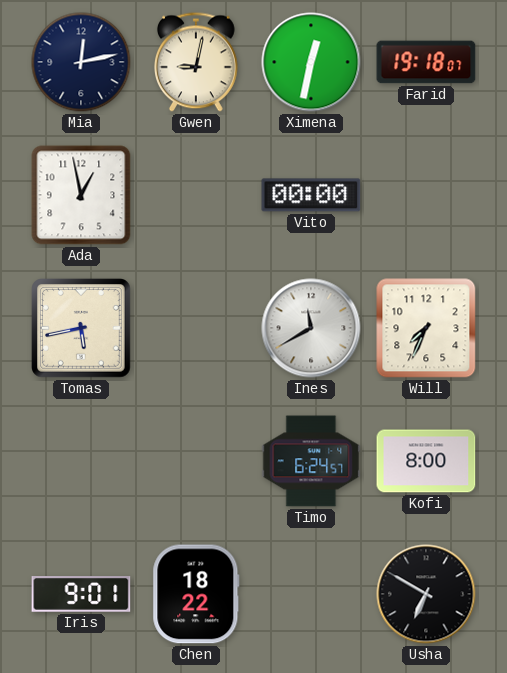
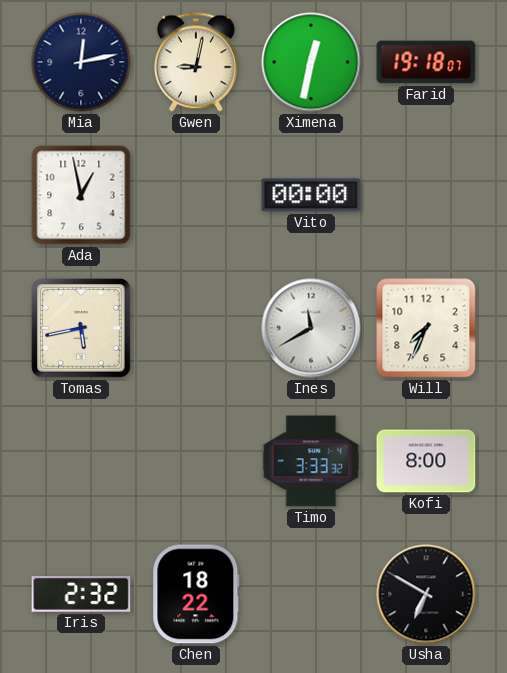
Timo: 6:24 -> 3:33
Iris: 9:01 -> 2:32
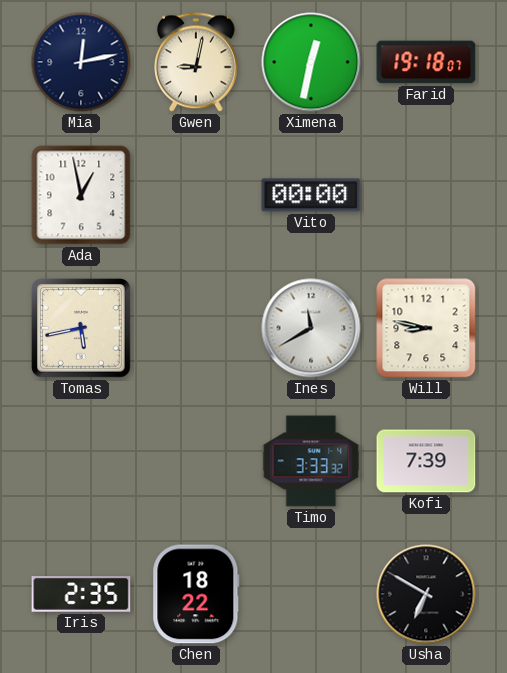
Will: 7:34 -> 8:47
Kofi: 8:00 -> 7:39
Iris: 2:32 -> 2:35
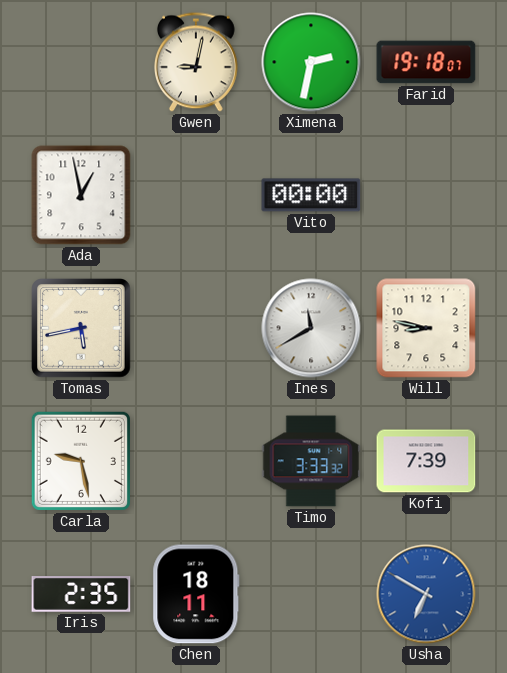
Mia: 12:13 -> none
Ximena: 12:32 -> 2:32
Carla: none -> 9:28
Chen: 18:22 -> 18:11
Usha dial: black -> blue
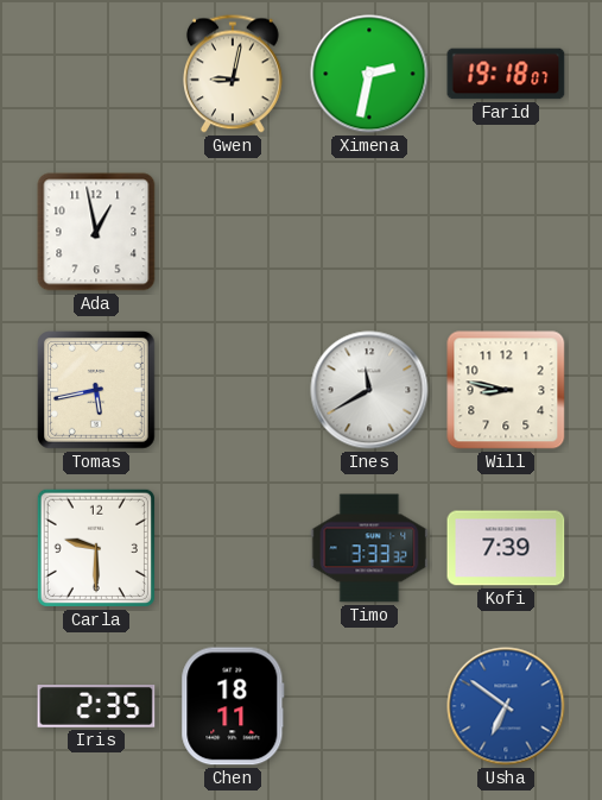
Vito: 00:00 -> none
Carla: 9:28 -> 9:30
Usha: 6:50 -> 6:51
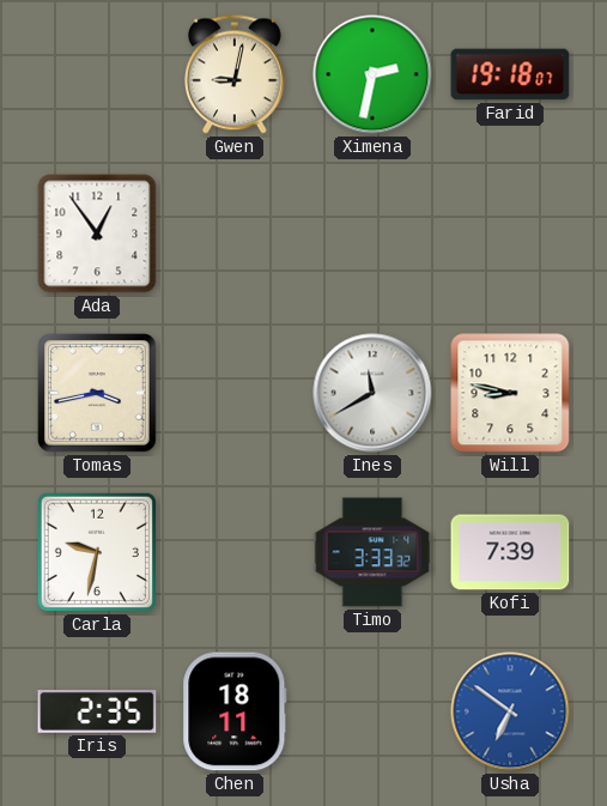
Ada: 12:58 -> 12:54
Tomas: 5:43 -> 3:43
Carla: 9:30 -> 9:32
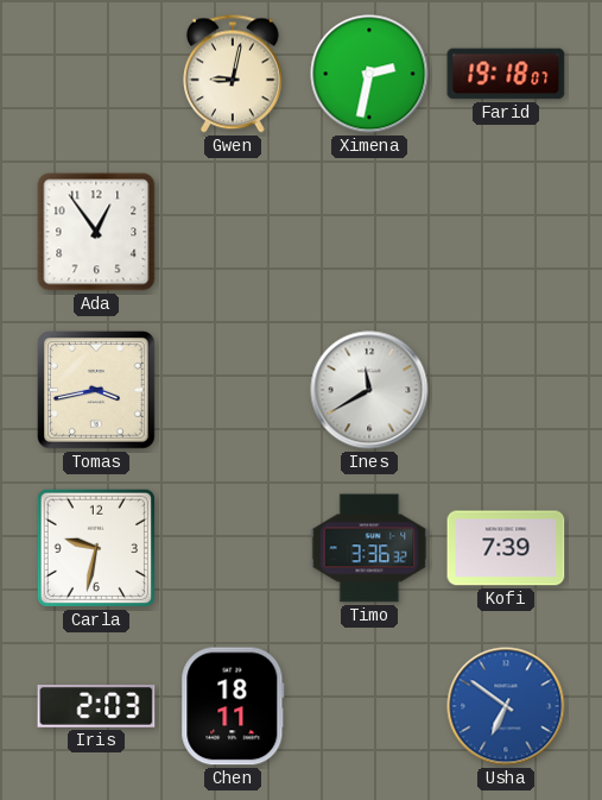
Will: 8:47 -> none
Timo: 3:33 -> 3:36
Iris: 2:35 -> 2:03
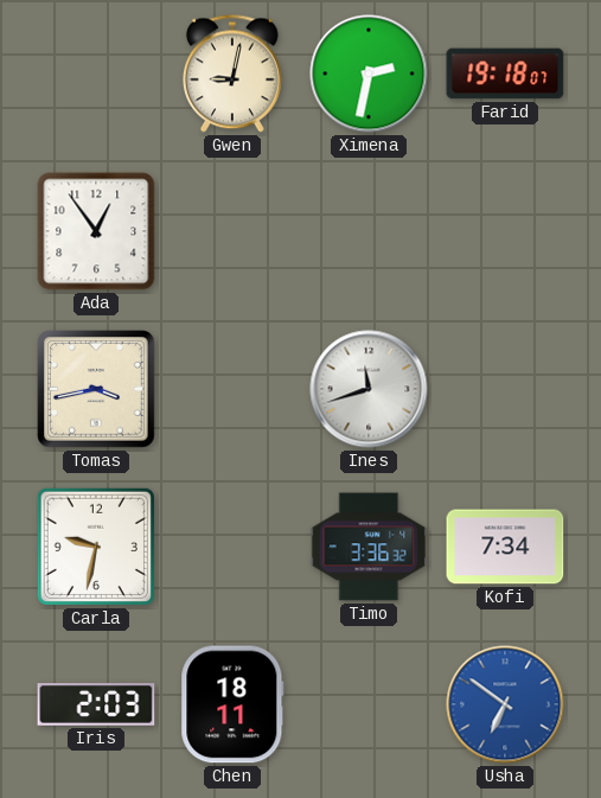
Ines: 11:40 -> 11:42
Kofi: 7:39 -> 7:34
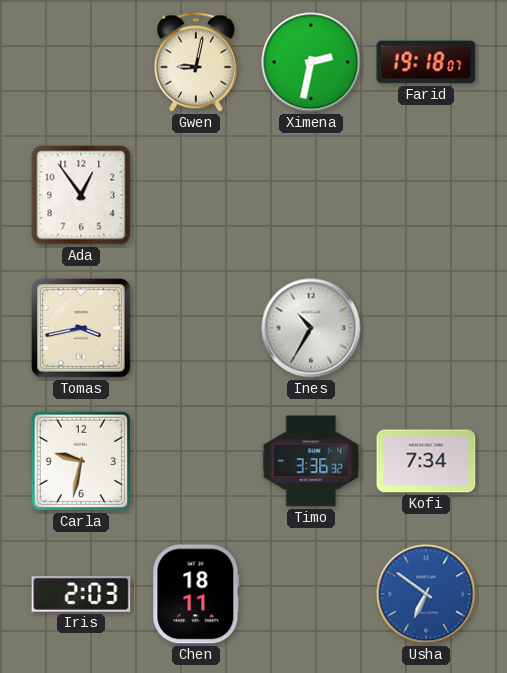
Ines: 11:42 -> 10:35
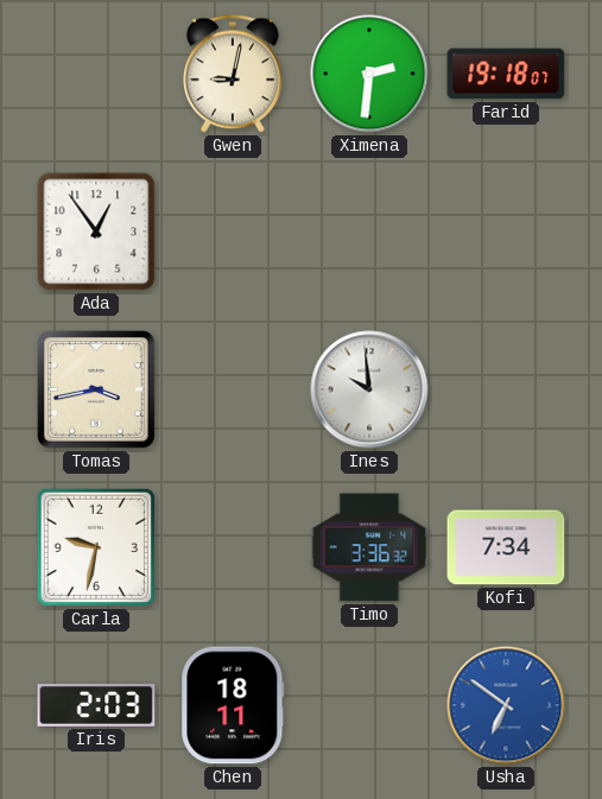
Ximena: 2:32 -> 2:31
Ines: 10:35 -> 9:59
